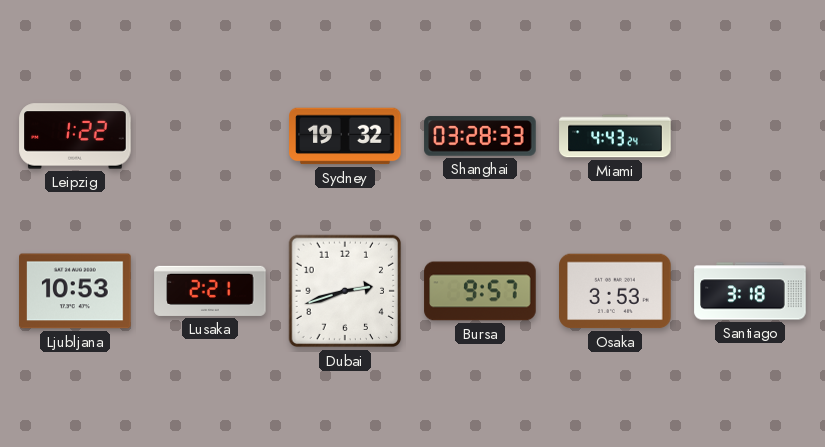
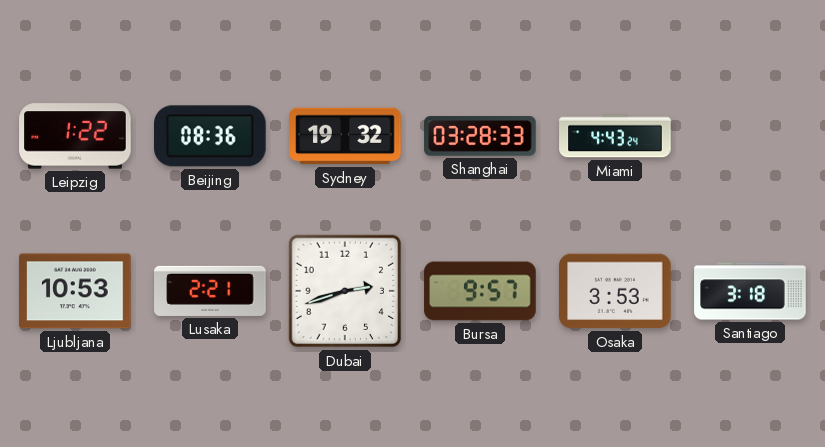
Beijing: none -> 08:36
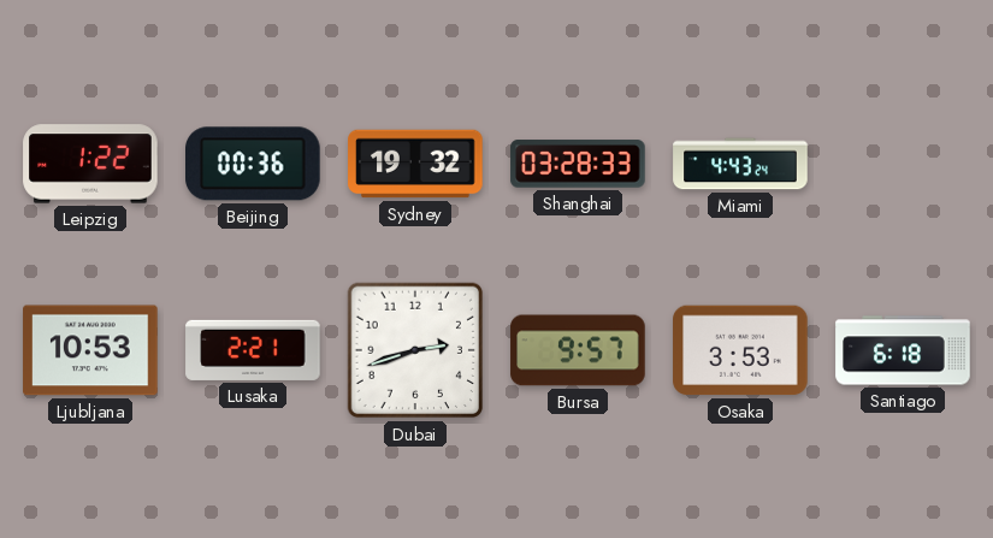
Beijing: 08:36 -> 00:36
Santiago: 3:18 -> 6:18
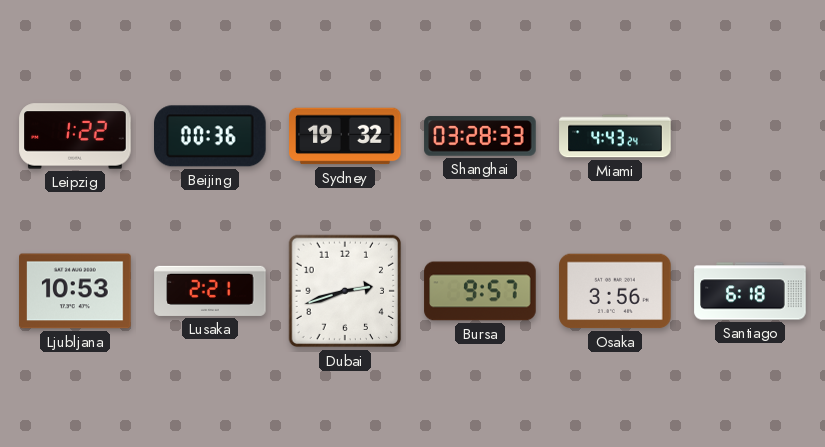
Osaka: 3:53 -> 3:56
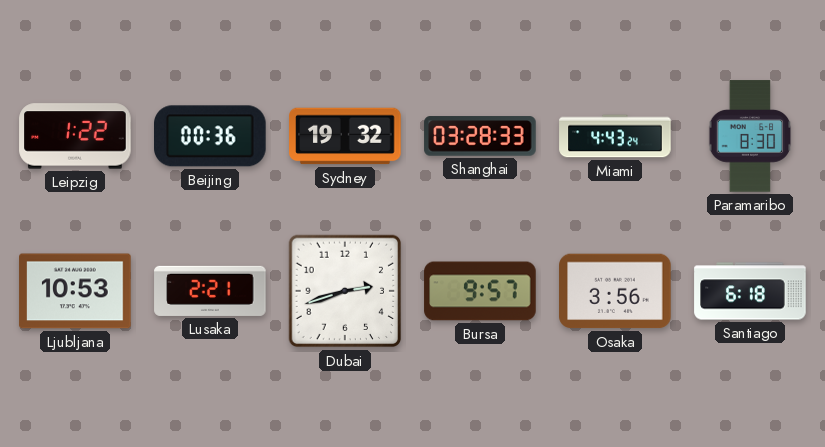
Paramaribo: none -> 8:30
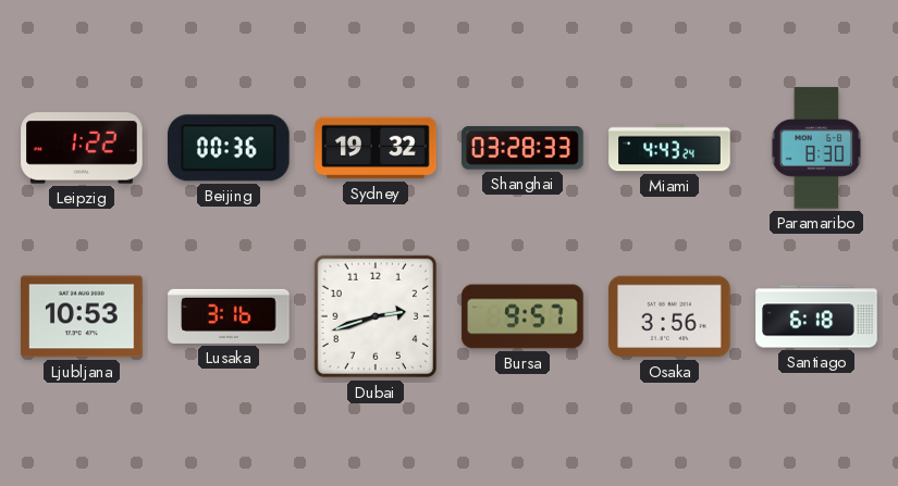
Lusaka: 2:21 -> 3:16
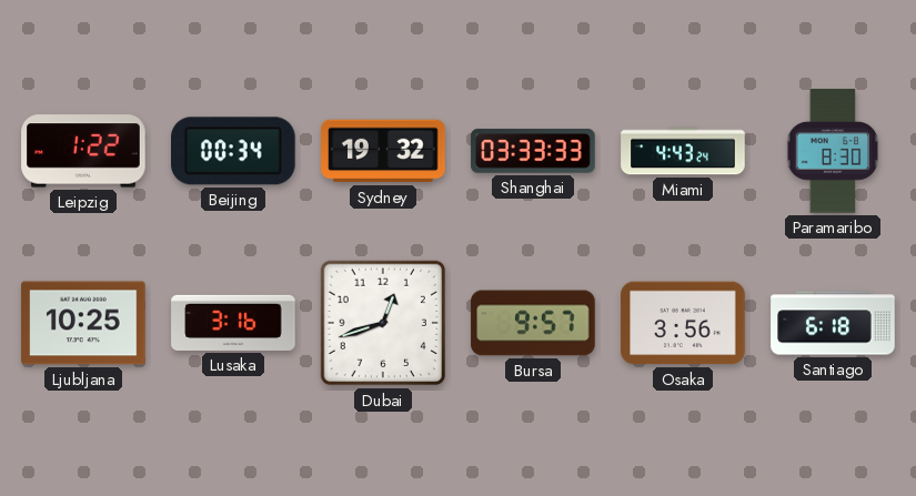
Beijing: 00:36 -> 00:34
Shanghai: 03:28 -> 03:33
Ljubljana: 10:53 -> 10:25
Dubai: 2:42 -> 12:42
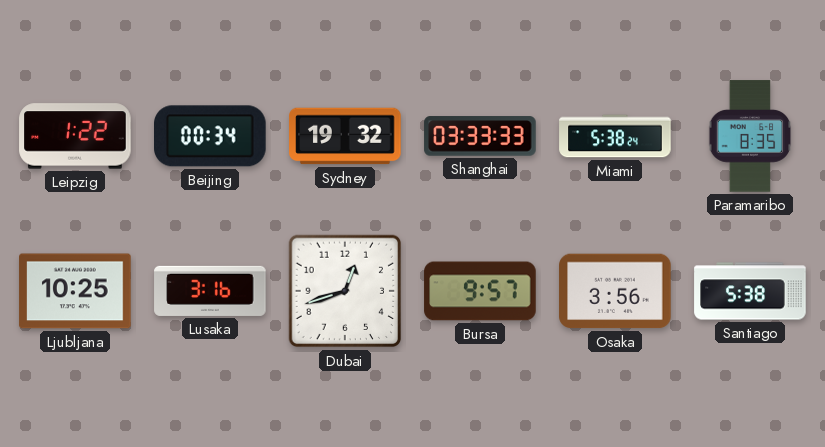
Miami: 4:43 -> 5:38
Paramaribo: 8:30 -> 8:35
Santiago: 6:18 -> 5:38
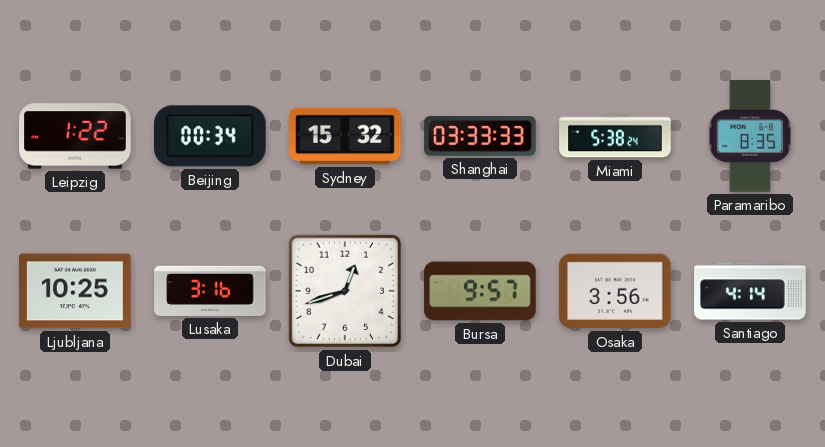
Sydney: 19:32 -> 15:32
Santiago: 5:38 -> 4:14
